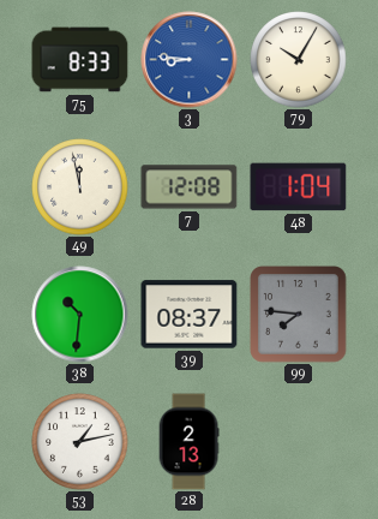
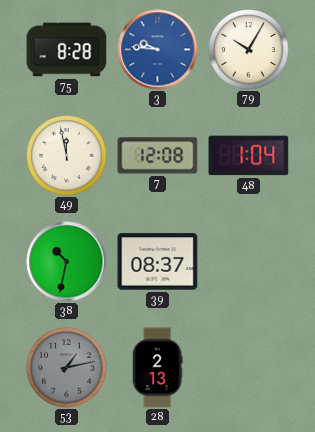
75: 8:33 -> 8:28
3: 8:46 -> 9:46
38: 10:31 -> 10:32
99: 7:46 -> none
53 dial: white -> grey
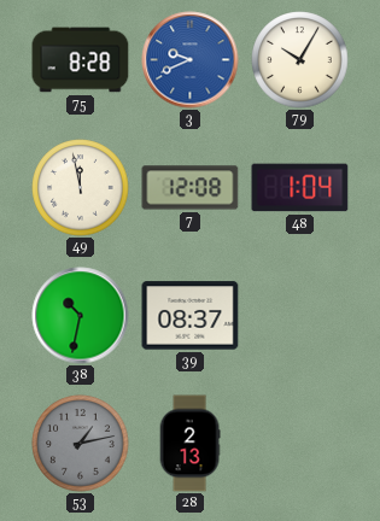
3: 9:46 -> 9:41
